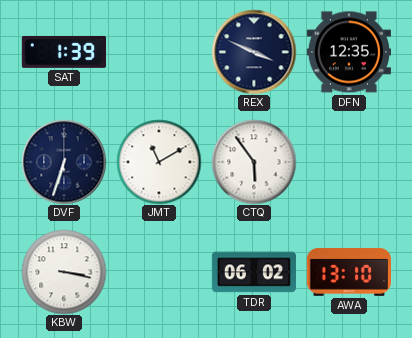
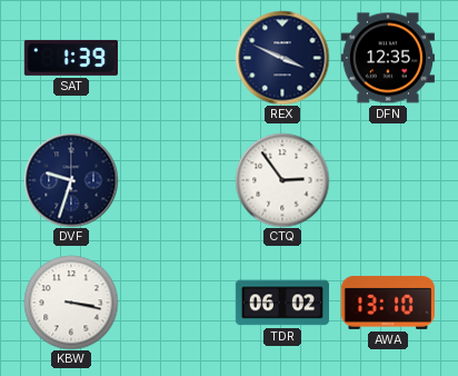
DVF: 6:33 -> 9:33
JMT: 11:10 -> none
CTQ: 5:54 -> 2:54
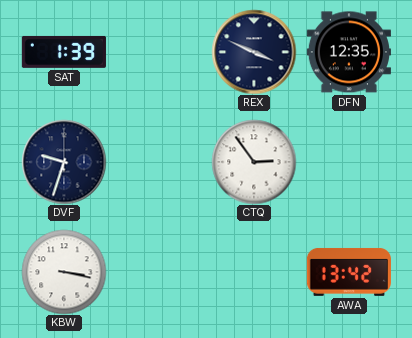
TDR: 06:02 -> none
AWA: 13:10 -> 13:42
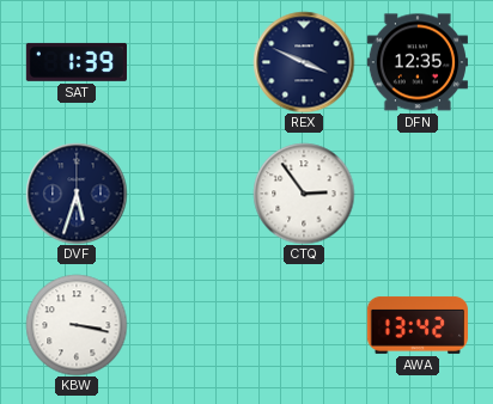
DVF: 9:33 -> 5:33
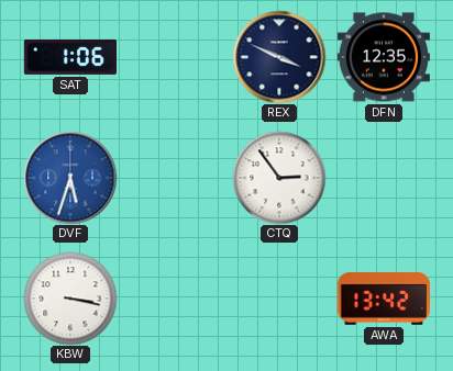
SAT: 1:39 -> 1:06
DVF dial: navy -> blue
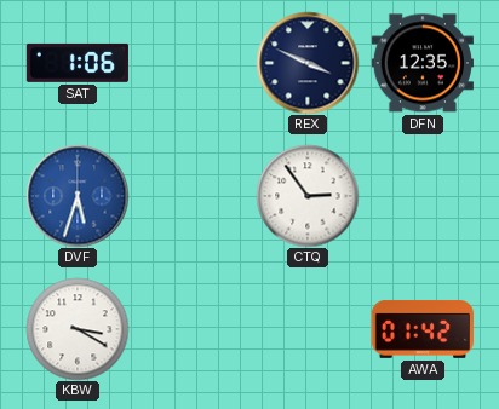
KBW: 3:17 -> 3:20
AWA: 13:42 -> 01:42
